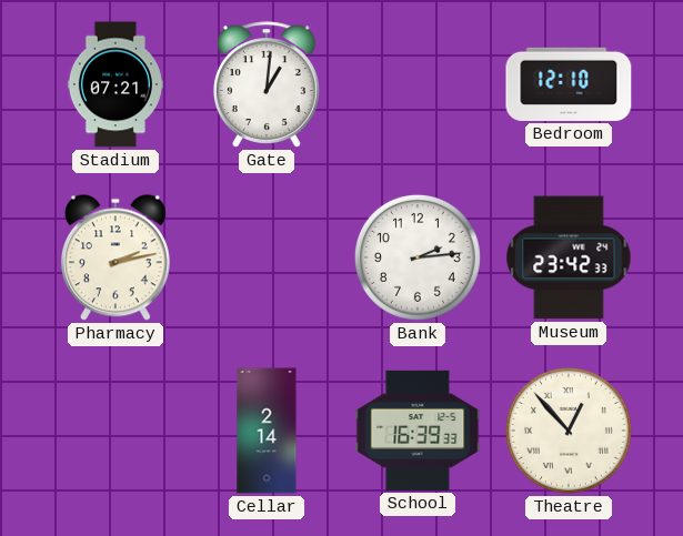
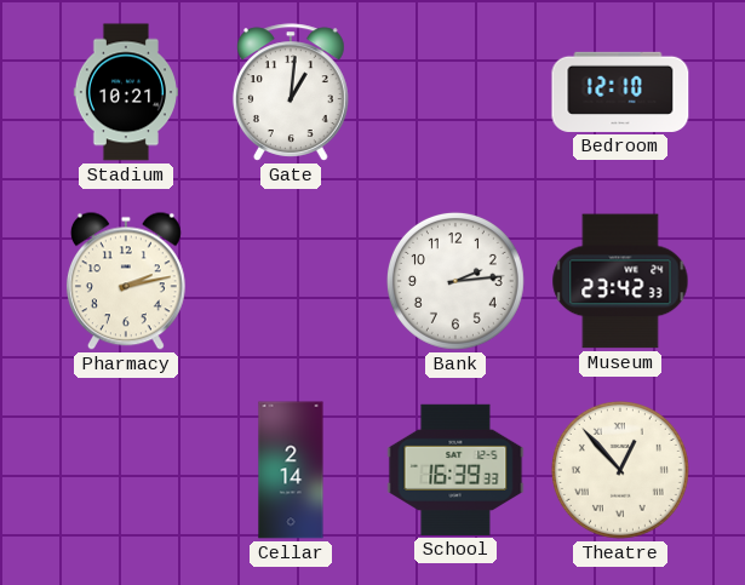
Stadium: 07:21 -> 10:21
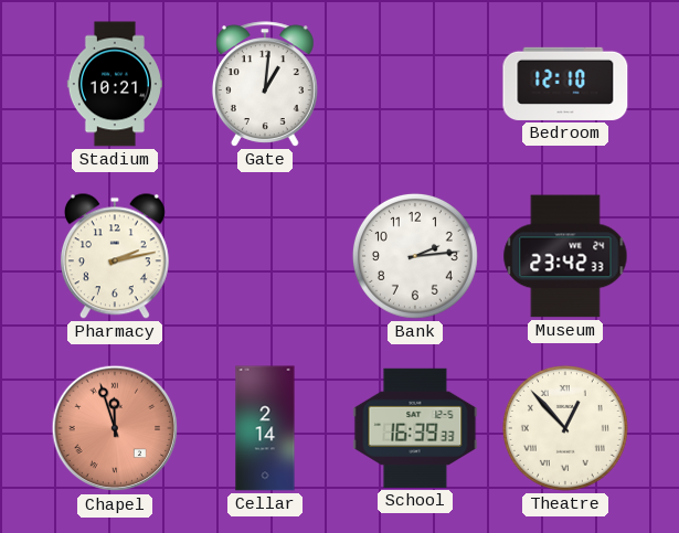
Chapel: none -> 11:57
